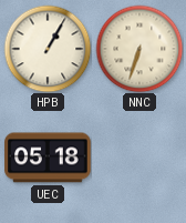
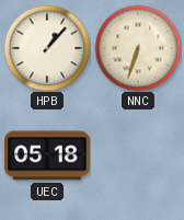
HPB: 1:05 -> 1:07
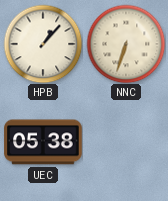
UEC: 05:18 -> 05:38
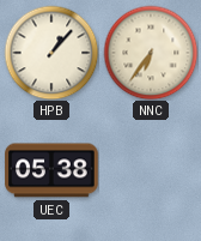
NNC: 6:33 -> 6:36
